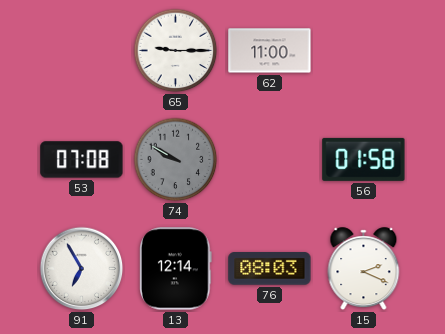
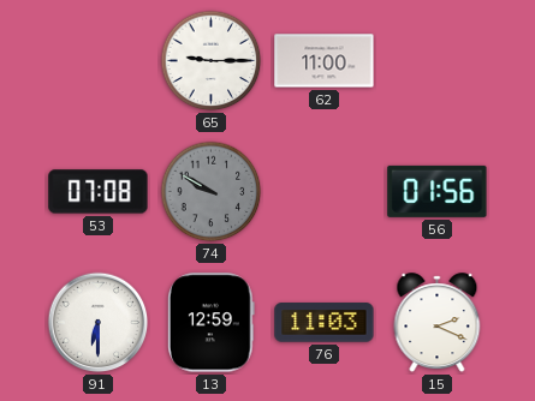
56: 01:58 -> 01:56
91: 6:55 -> 6:30
13: 12:14 -> 12:59
76: 08:03 -> 11:03
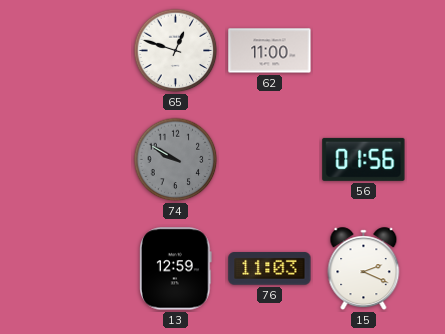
65: 9:15 -> 12:48
53: 07:08 -> none
91: 6:30 -> none
